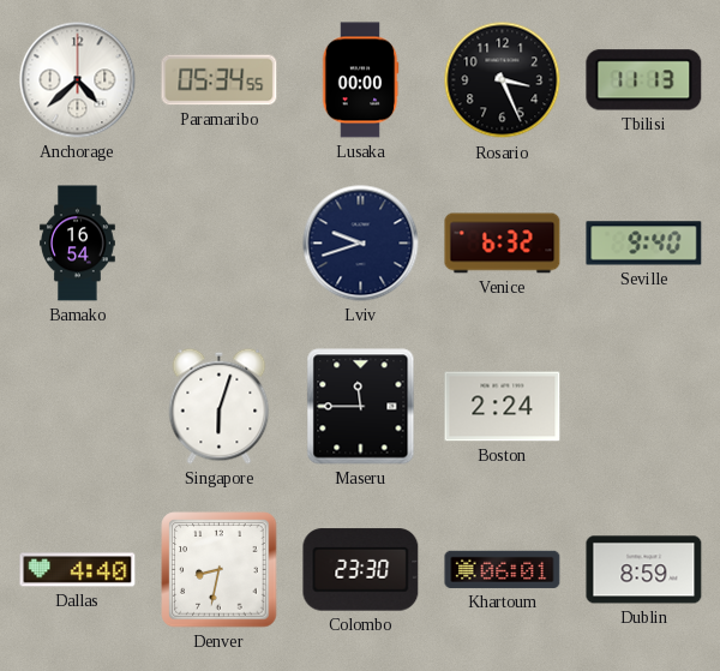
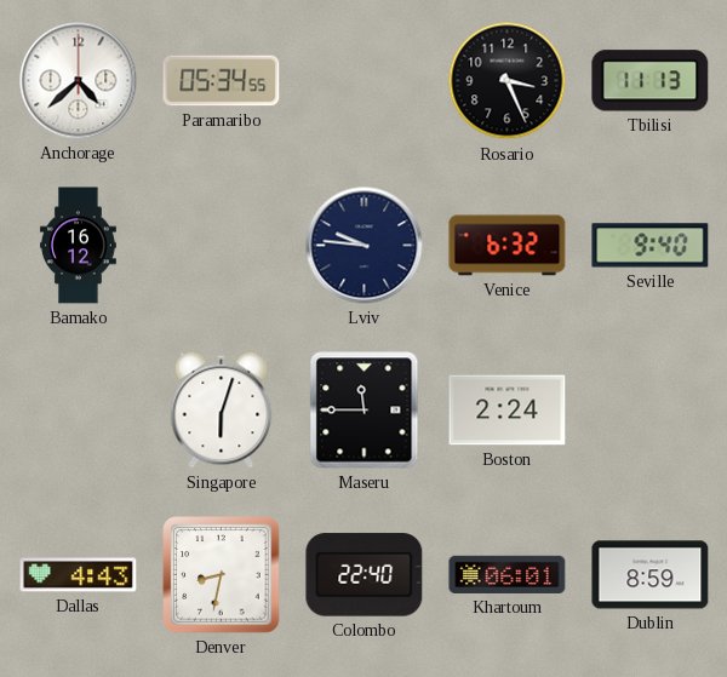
Lusaka: 00:00 -> none
Bamako: 16:54 -> 16:12
Lviv: 9:42 -> 9:46
Dallas: 4:40 -> 4:43
Colombo: 23:30 -> 22:40
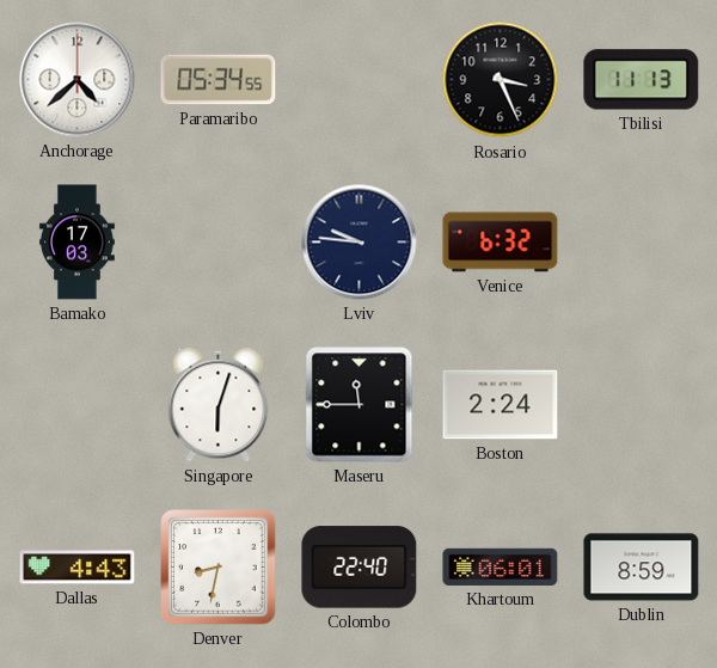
Bamako: 16:12 -> 17:03
Seville: 9:40 -> none
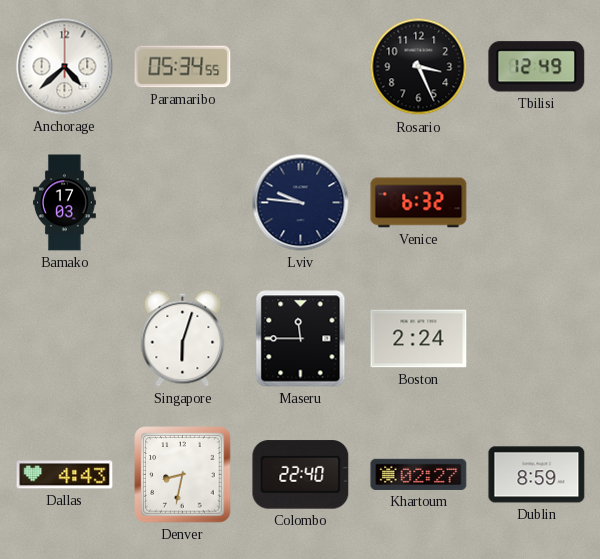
Tbilisi: 11:13 -> 12:49
Khartoum: 06:01 -> 02:27
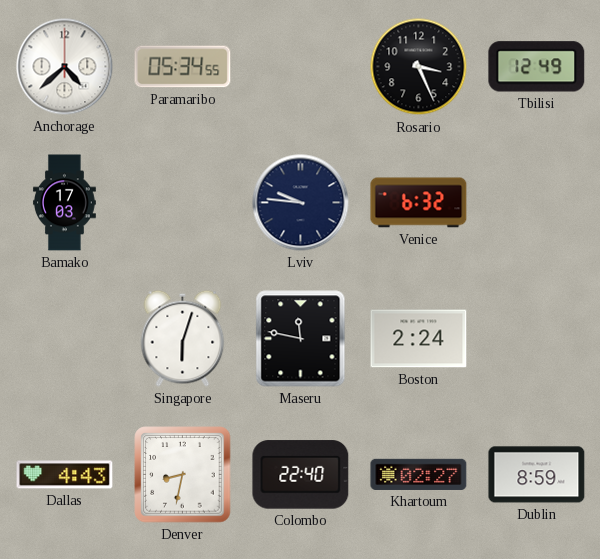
Maseru: 11:45 -> 11:47
